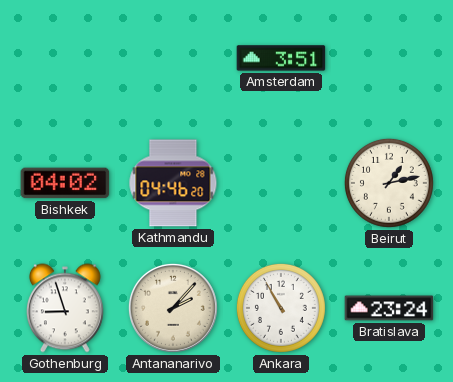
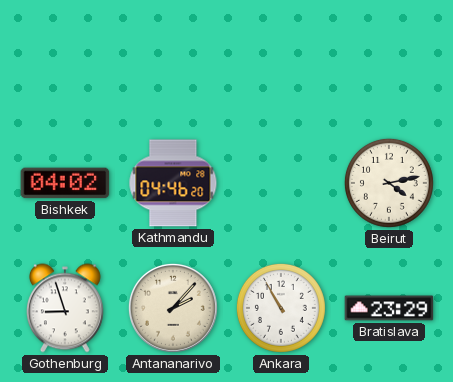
Amsterdam: 3:51 -> none
Beirut: 1:13 -> 4:13
Bratislava: 23:24 -> 23:29
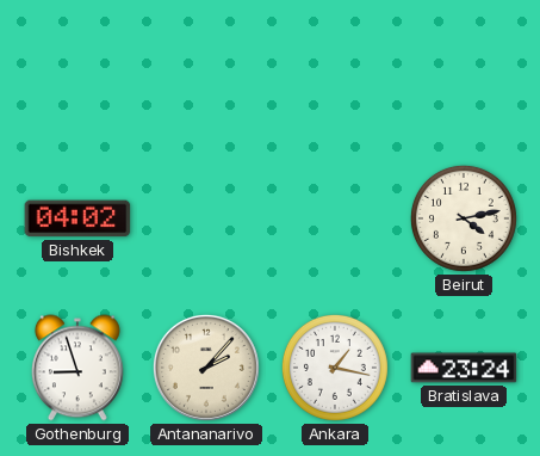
Kathmandu: 04:46 -> none
Ankara: 10:55 -> 1:17
Bratislava: 23:29 -> 23:24
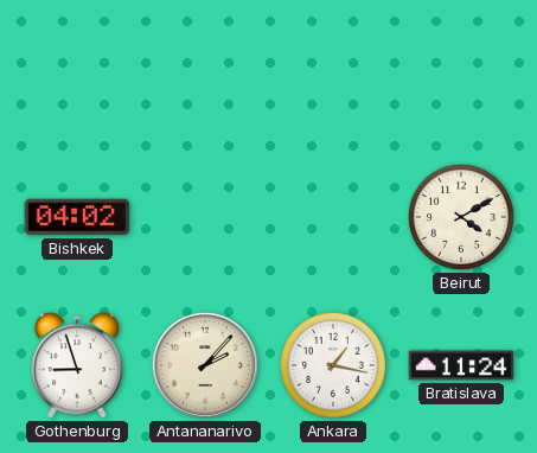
Beirut: 4:13 -> 4:10
Bratislava: 23:24 -> 11:24
